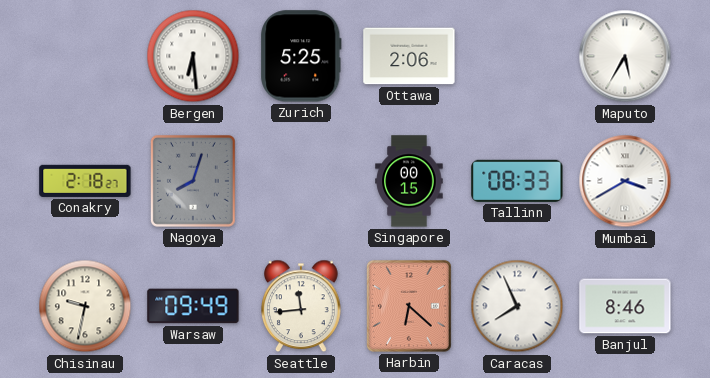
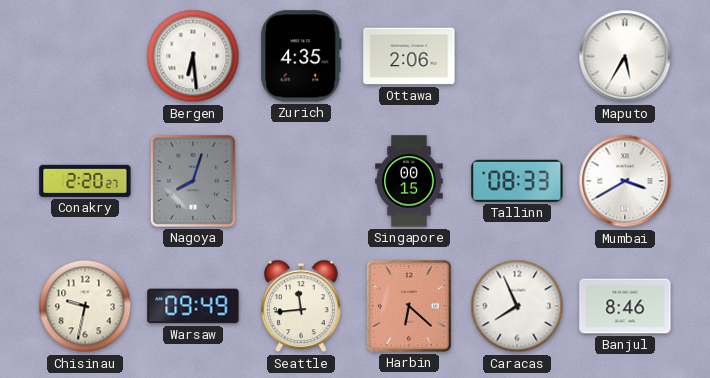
Zurich: 5:25 -> 4:35
Conakry: 2:18 -> 2:20
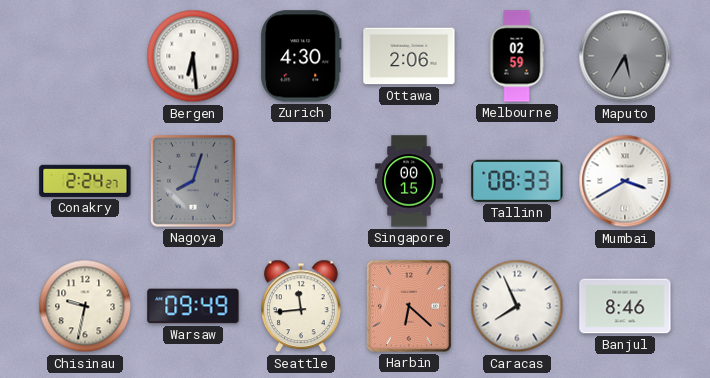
Zurich: 4:35 -> 4:30
Melbourne: none -> 02:59
Maputo dial: white -> grey
Conakry: 2:20 -> 2:24
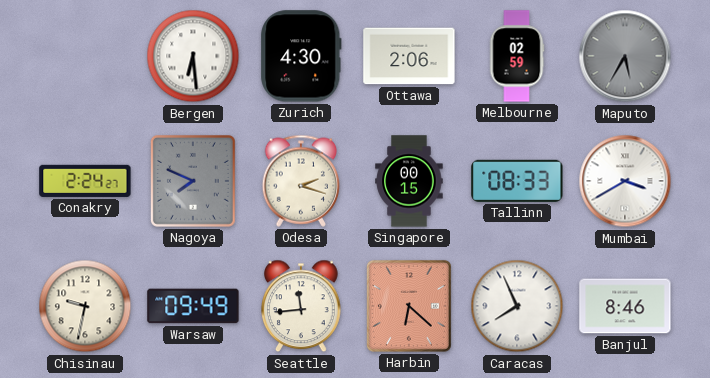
Nagoya: 8:03 -> 7:49
Odesa: none -> 2:18
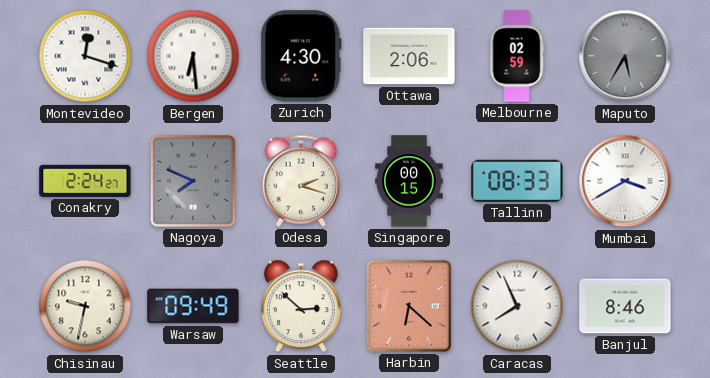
Montevideo: none -> 12:18
Seattle: 11:44 -> 2:52
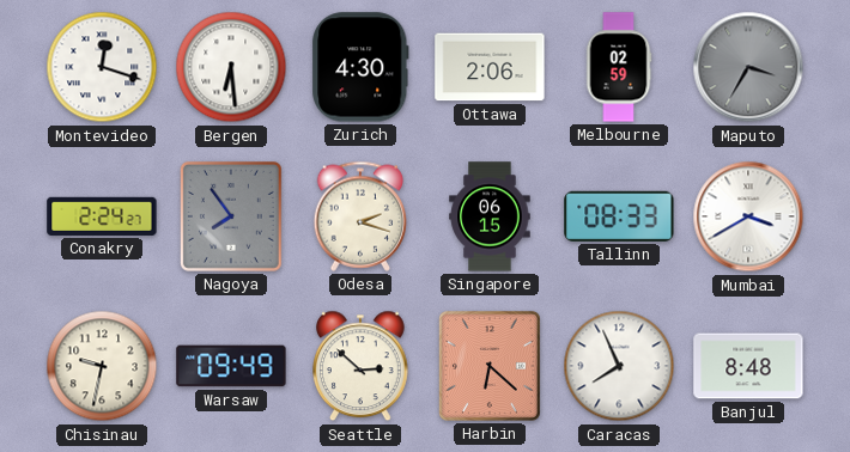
Maputo: 5:35 -> 3:35
Nagoya: 7:49 -> 7:54
Singapore: 00:15 -> 06:15
Banjul: 8:46 -> 8:48
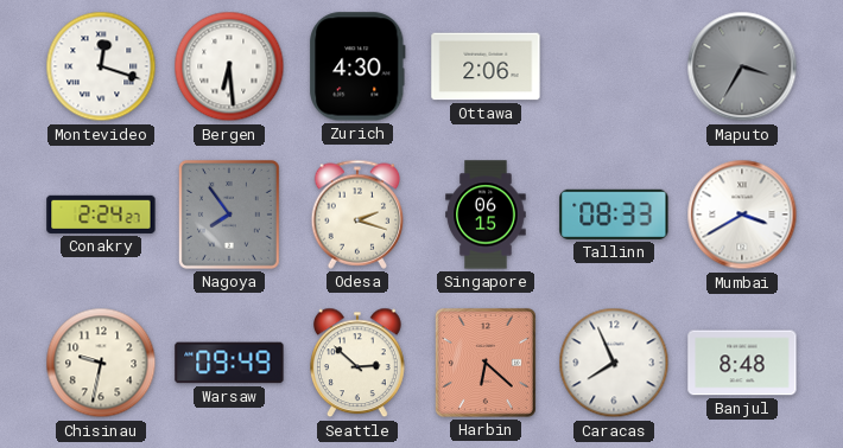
Melbourne: 02:59 -> none
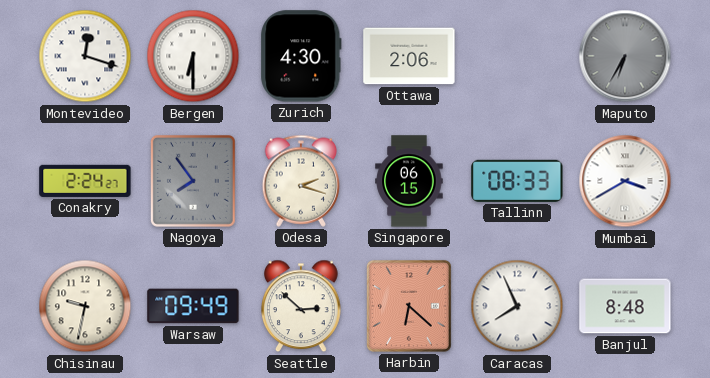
Bergen: 6:29 -> 6:30
Maputo: 3:35 -> 6:35
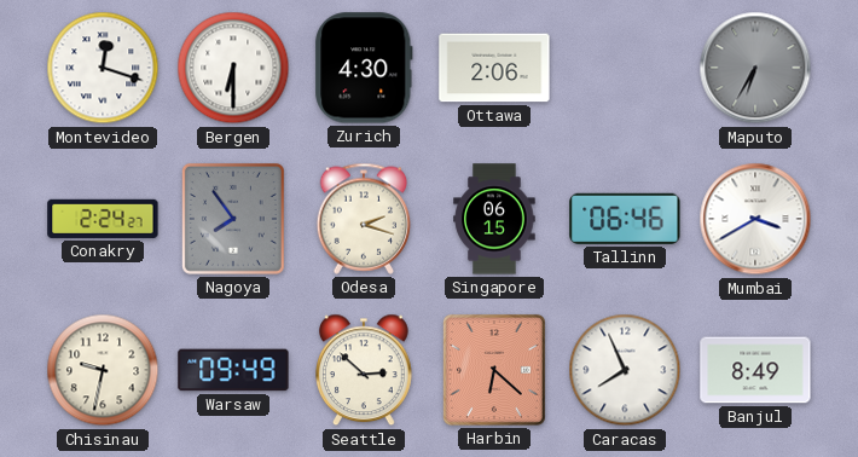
Tallinn: 08:33 -> 06:46
Banjul: 8:48 -> 8:49
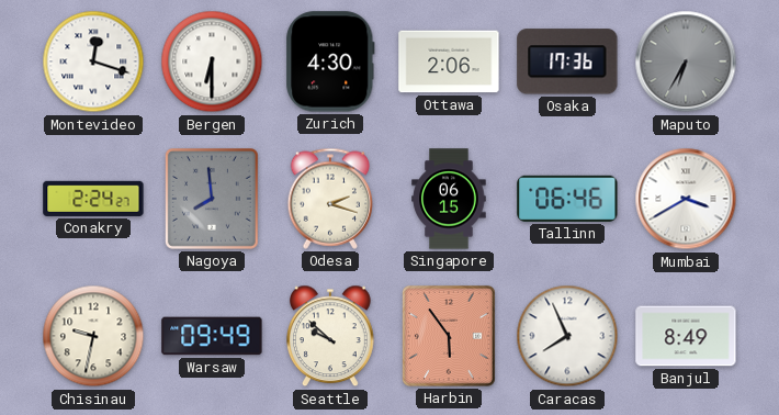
Osaka: none -> 17:36
Nagoya: 7:54 -> 7:59
Seattle: 2:52 -> 9:52
Harbin: 6:22 -> 5:54
